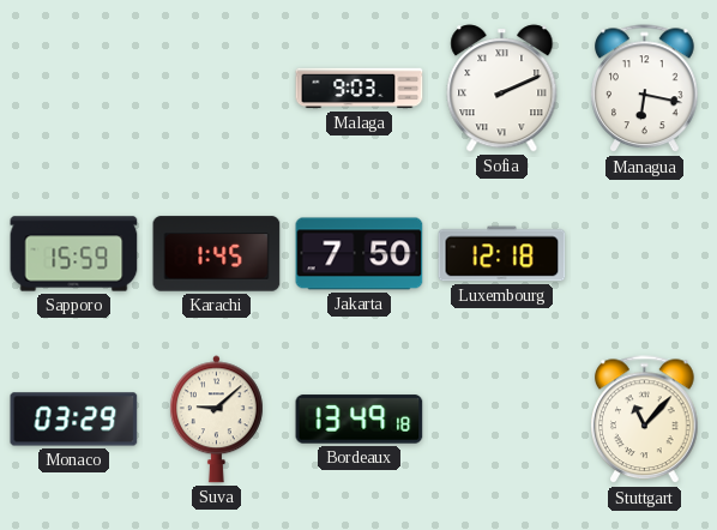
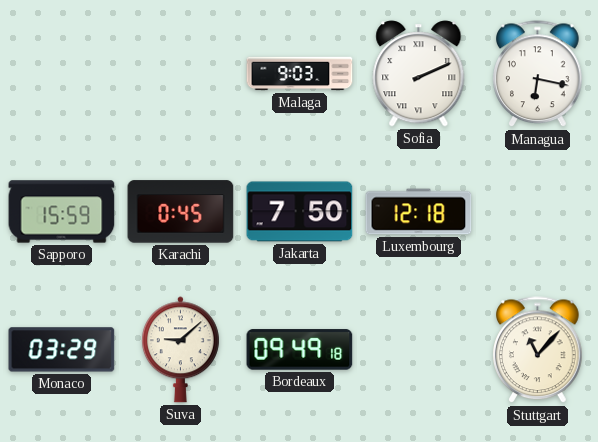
Karachi: 1:45 -> 0:45
Bordeaux: 13:49 -> 09:49
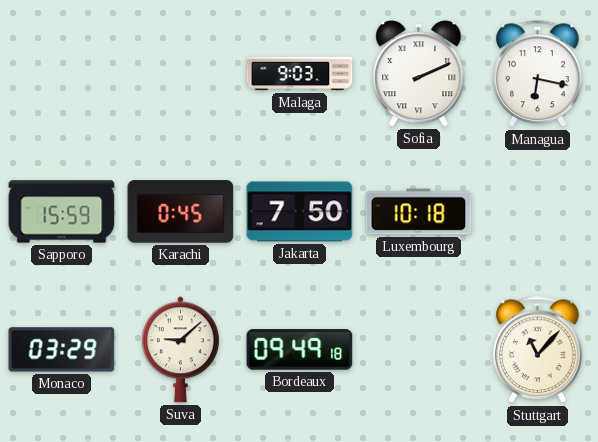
Luxembourg: 12:18 -> 10:18
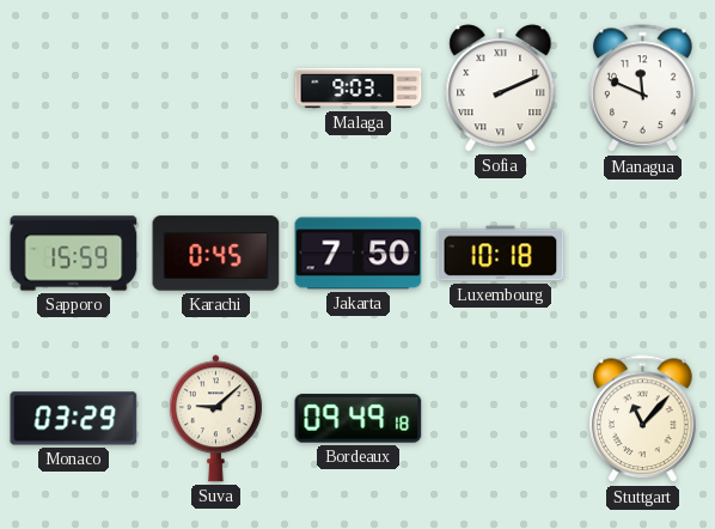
Managua: 6:17 -> 11:49
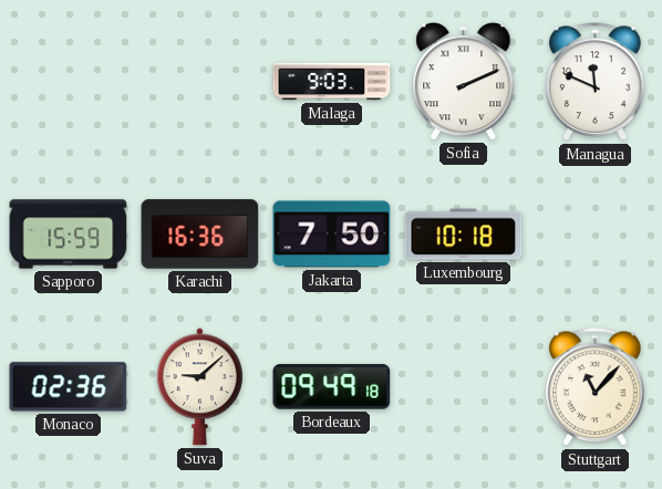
Karachi: 0:45 -> 16:36
Monaco: 03:29 -> 02:36
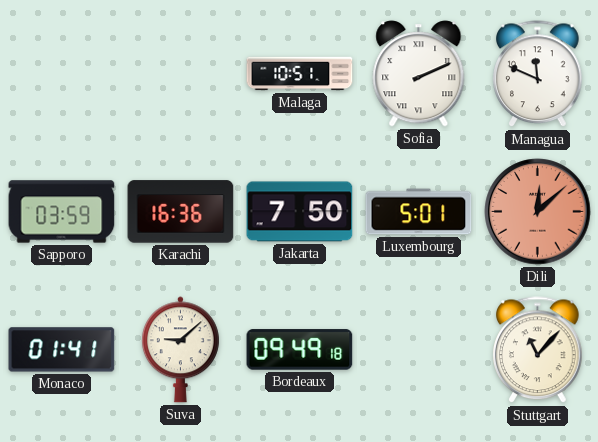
Malaga: 9:03 -> 10:51
Sapporo: 15:59 -> 03:59
Luxembourg: 10:18 -> 5:01
Dili: none -> 12:08
Monaco: 02:36 -> 01:41
